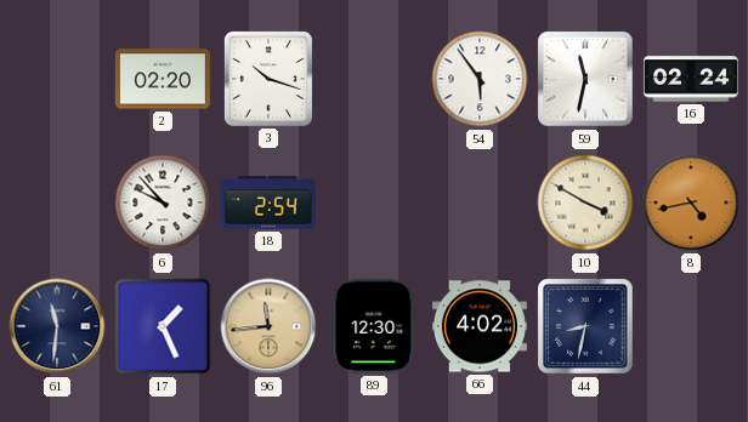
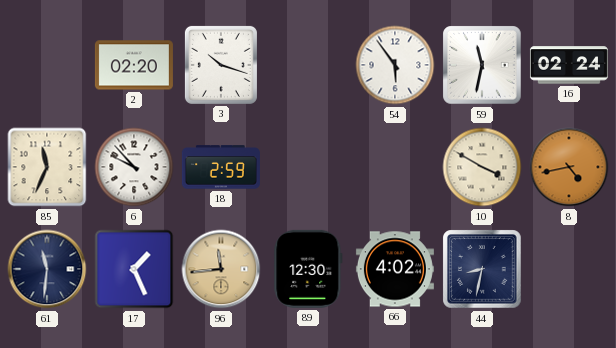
85: none -> 11:34
18: 2:54 -> 2:59
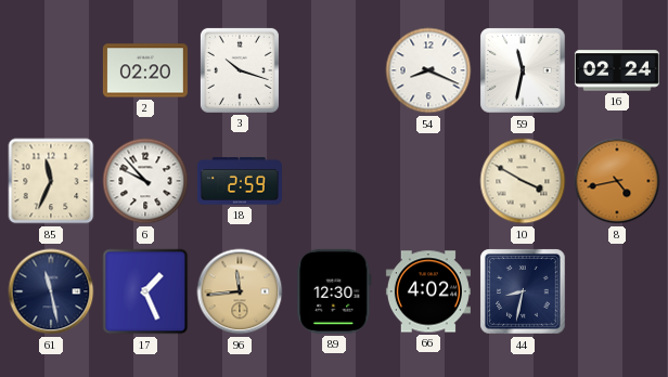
54: 5:54 -> 8:19
61: 11:31 -> 11:28
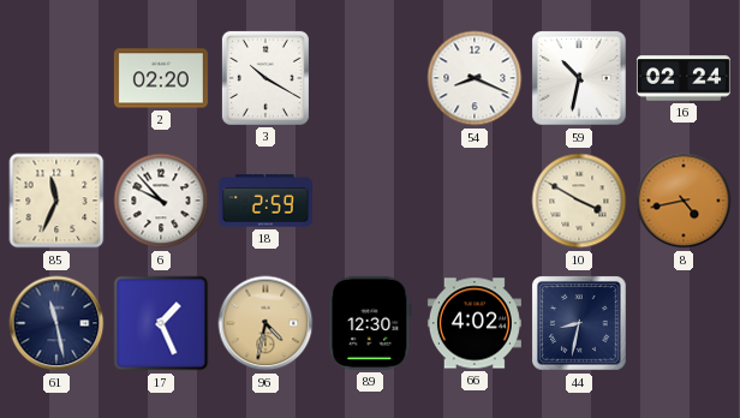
3: 10:18 -> 10:20
59: 11:32 -> 10:32
96: 11:44 -> 4:32
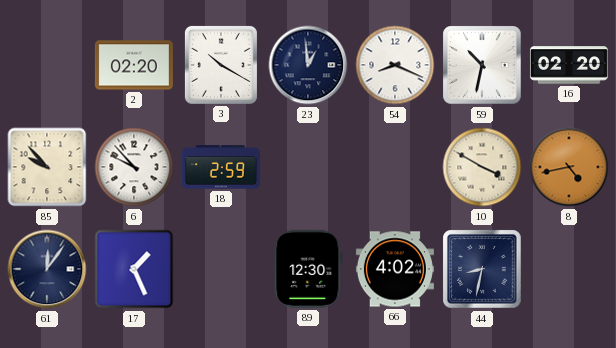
23: none -> 12:59
16: 02:24 -> 02:20
85: 11:34 -> 9:53
61: 11:28 -> 12:06
96: 4:32 -> none
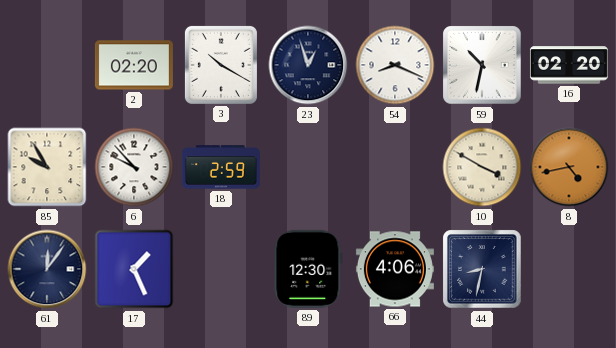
23: 12:59 -> 12:57
85: 9:53 -> 9:55
66: 4:02 -> 4:06
